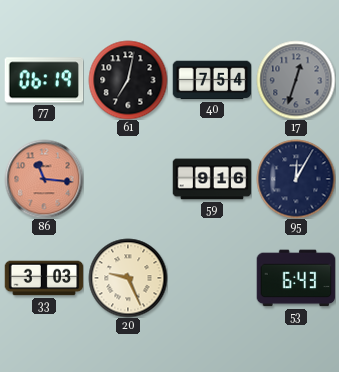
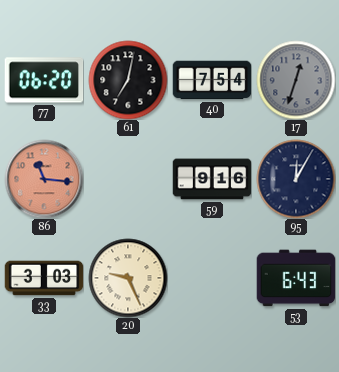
77: 06:19 -> 06:20
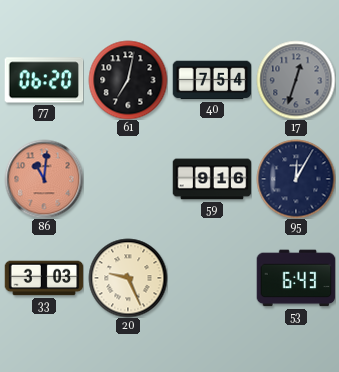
86: 11:16 -> 11:01
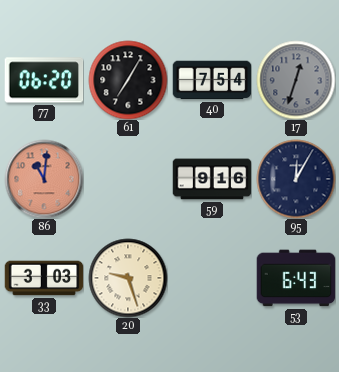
61: 7:02 -> 7:05
20: 9:26 -> 9:27
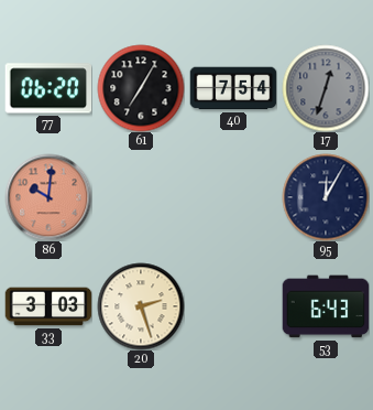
86: 11:01 -> 10:01
59: 9:16 -> none
20: 9:27 -> 2:27
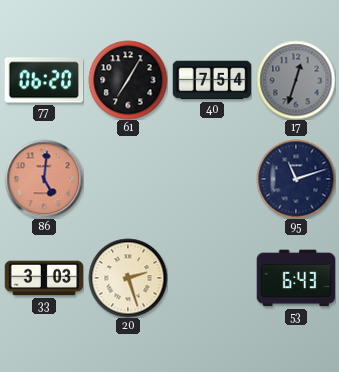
86: 10:01 -> 5:01
95: 12:05 -> 11:12
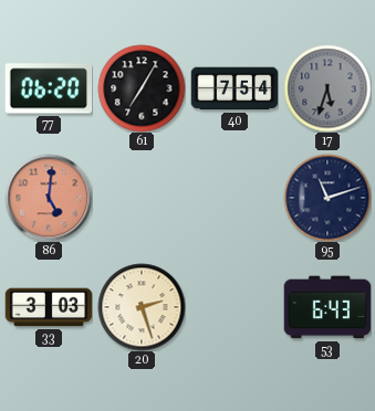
17: 12:33 -> 5:33
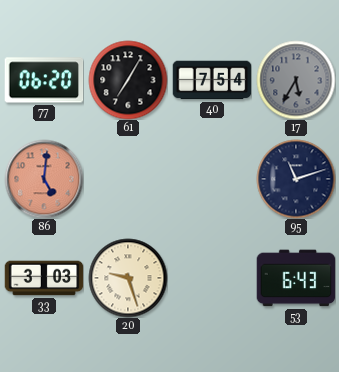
17: 5:33 -> 5:35
20: 2:27 -> 9:27
